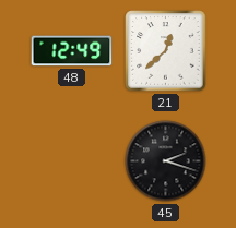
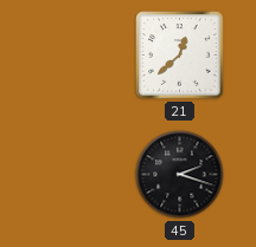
48: 12:49 -> none
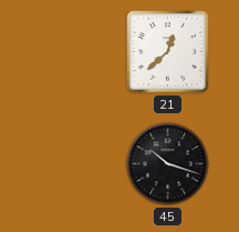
45: 2:18 -> 10:18
